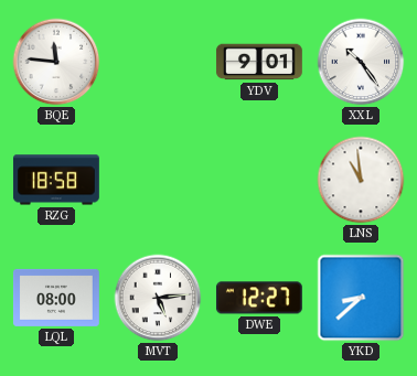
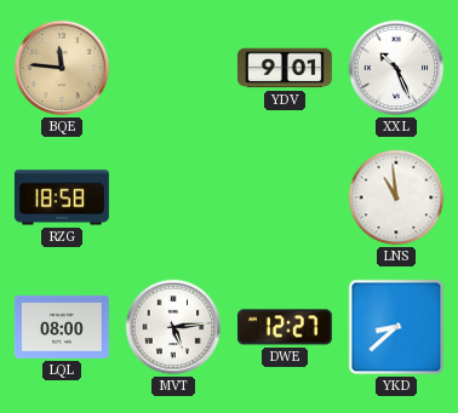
BQE dial: white -> champagne
XXL: 10:24 -> 10:26
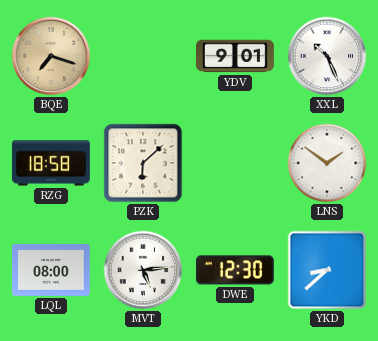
BQE: 11:46 -> 7:18
PZK: none -> 6:08
LNS: 10:59 -> 1:51
DWE: 12:27 -> 12:30
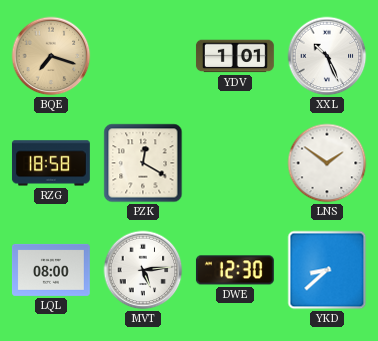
YDV: 9:01 -> 1:01
PZK: 6:08 -> 12:20
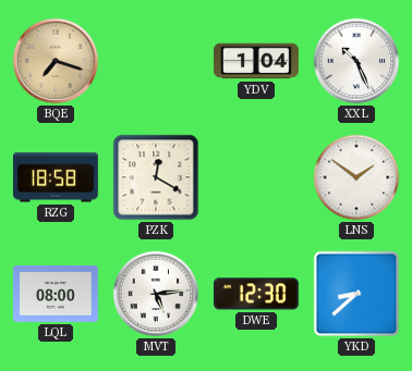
YDV: 1:01 -> 1:04
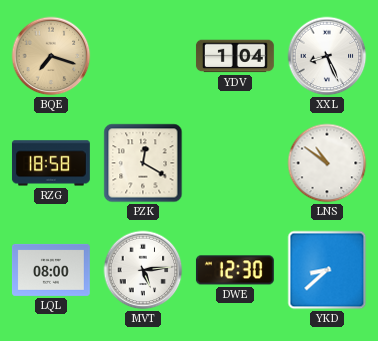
XXL: 10:26 -> 8:26
LNS: 1:51 -> 10:51
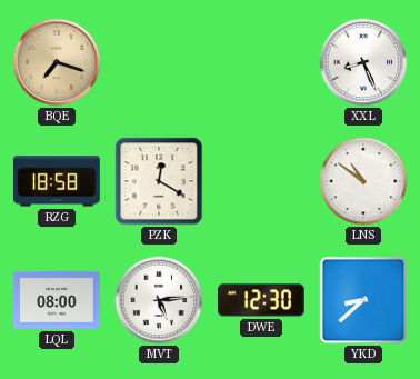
YDV: 1:04 -> none
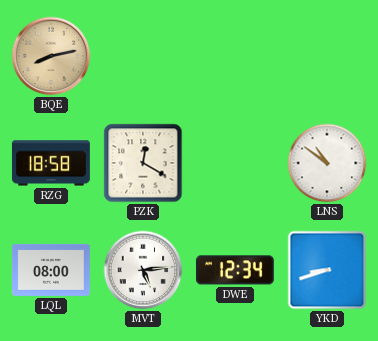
BQE: 7:18 -> 8:13
XXL: 8:26 -> none
DWE: 12:30 -> 12:34
YKD: 8:38 -> 8:42
